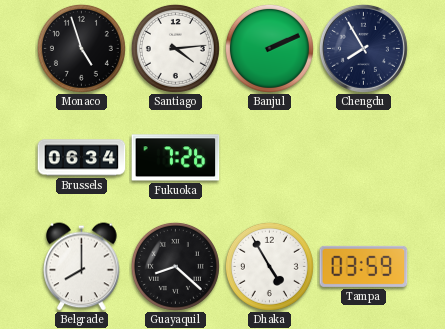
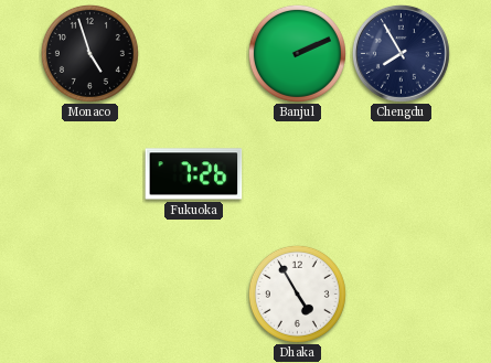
Santiago: 4:14 -> none
Brussels: 06:34 -> none
Belgrade: 8:00 -> none
Guayaquil: 8:22 -> none
Tampa: 03:59 -> none
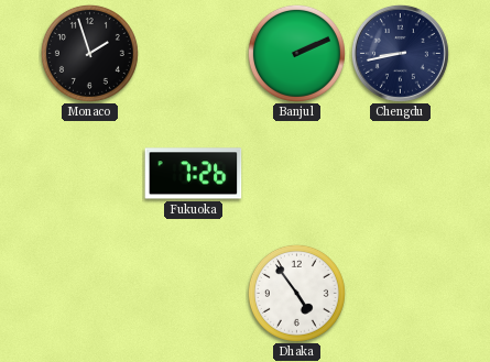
Monaco: 4:57 -> 1:57
Chengdu: 7:55 -> 8:43
Dhaka: 4:55 -> 4:54
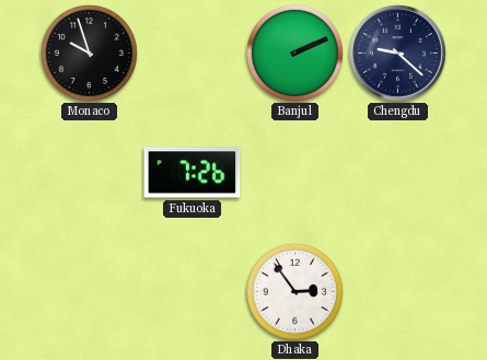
Monaco: 1:57 -> 9:57
Chengdu: 8:43 -> 9:22
Dhaka: 4:54 -> 2:54
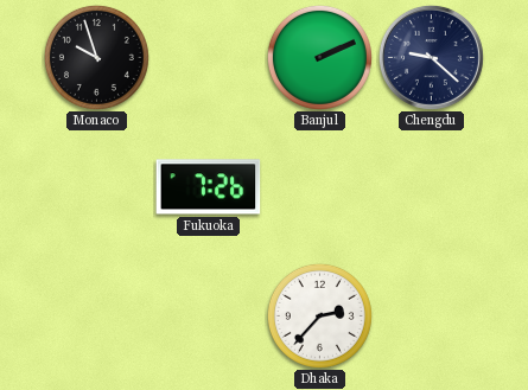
Dhaka: 2:54 -> 2:37
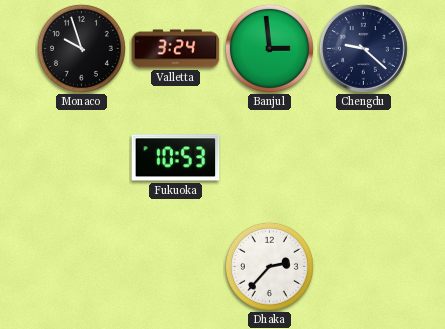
Valletta: none -> 3:24
Banjul: 2:11 -> 2:59
Fukuoka: 7:26 -> 10:53
